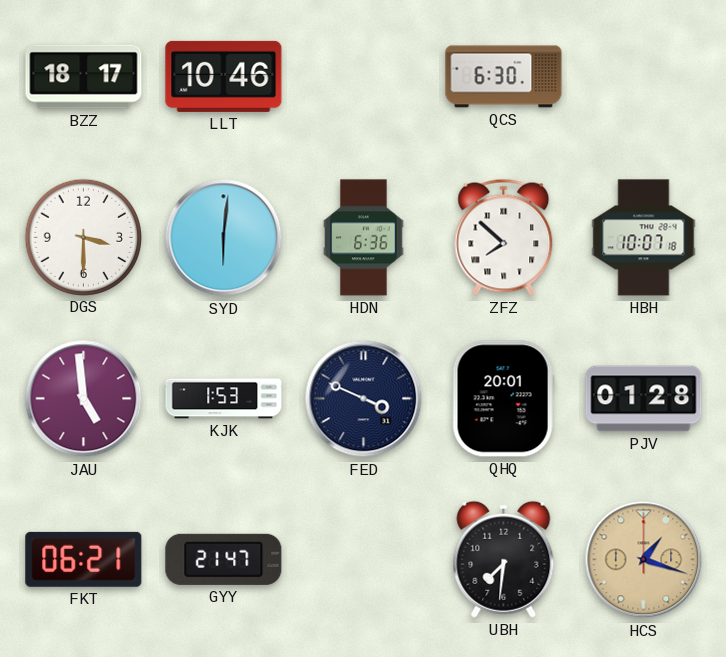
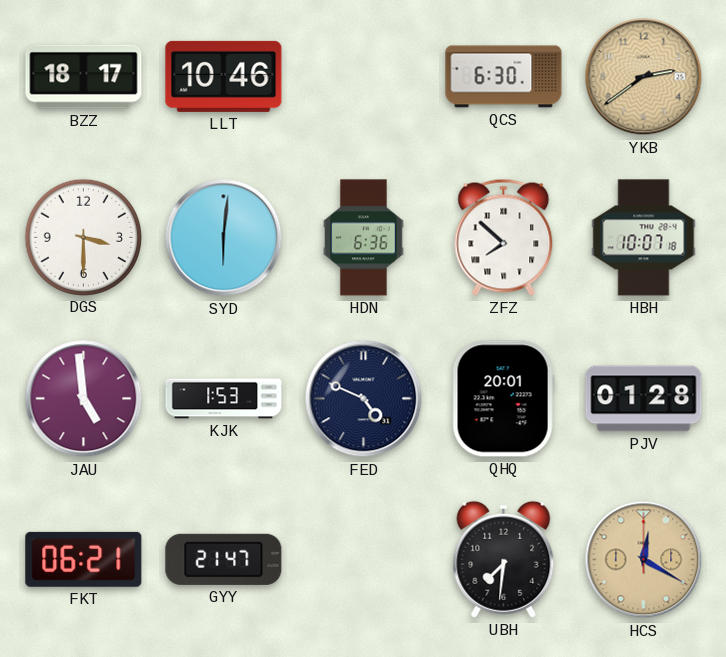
YKB: none -> 2:39
FED: 3:49 -> 4:49
HCS: 1:18 -> 12:20
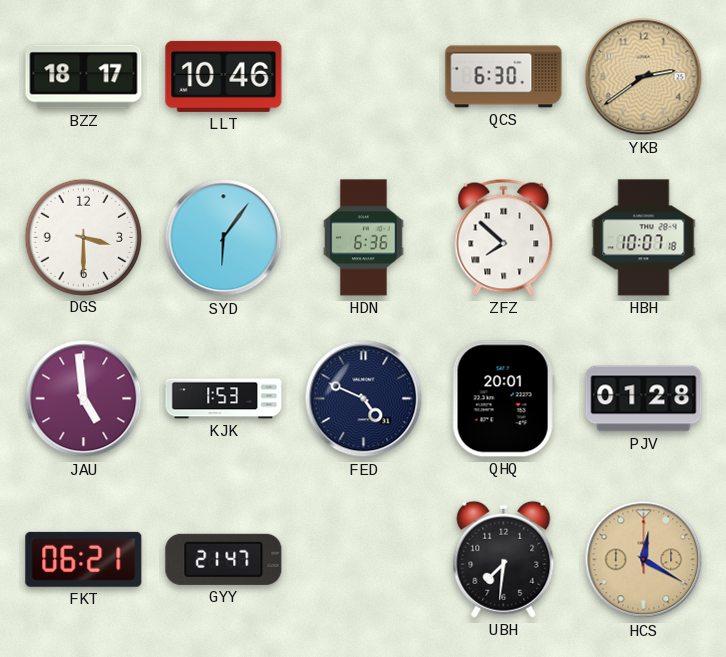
SYD: 6:01 -> 6:06
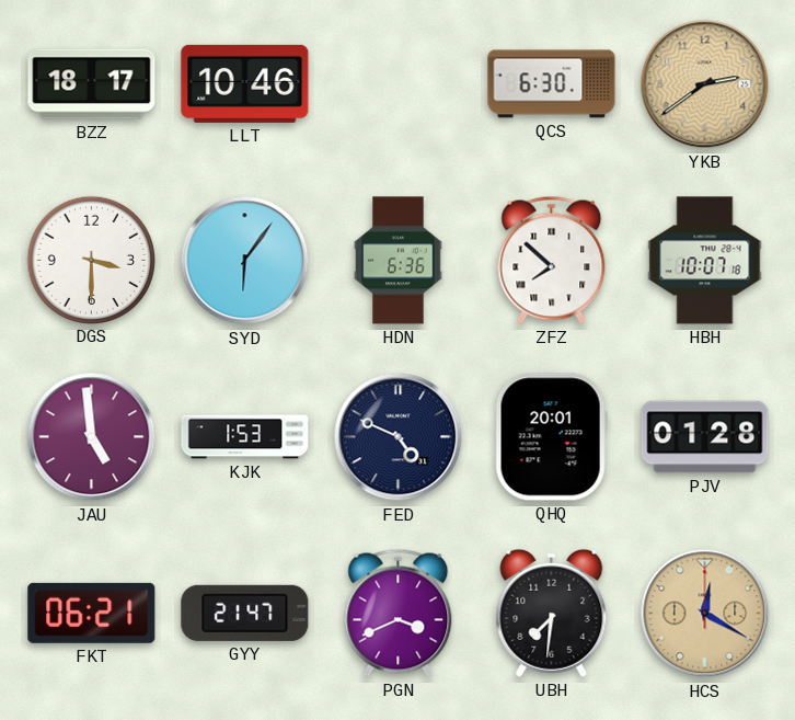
PGN: none -> 3:41
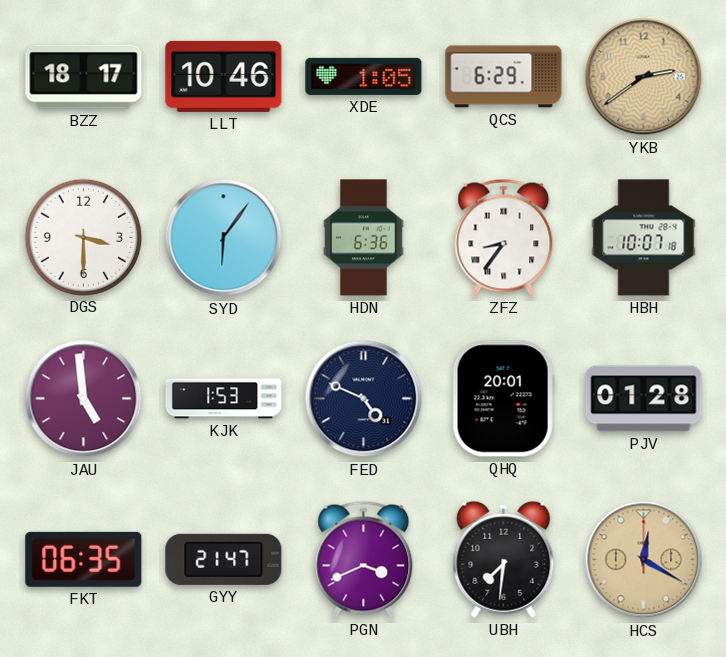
XDE: none -> 1:05
QCS: 6:30 -> 6:29
ZFZ: 7:52 -> 8:36
FKT: 06:21 -> 06:35
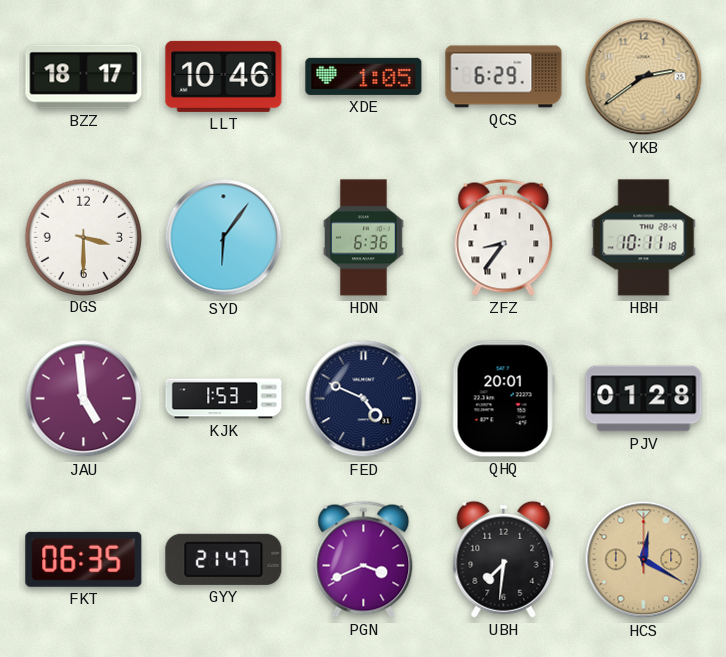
HBH: 10:07 -> 10:11
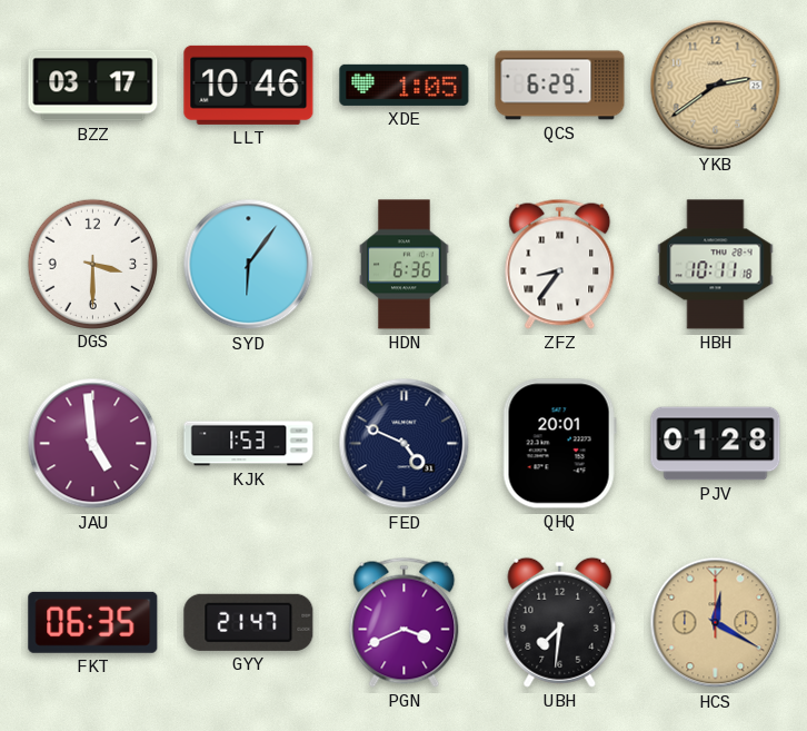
BZZ: 18:17 -> 03:17
